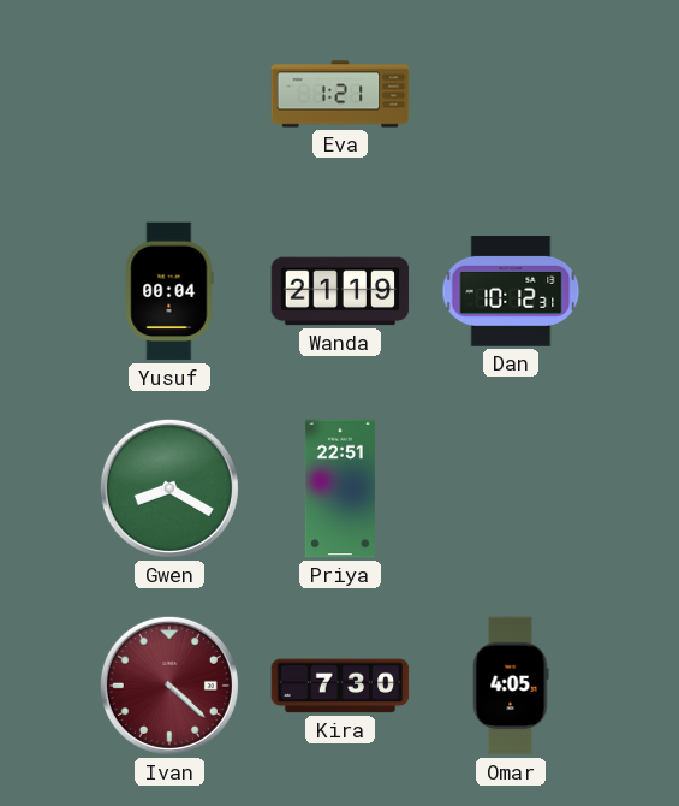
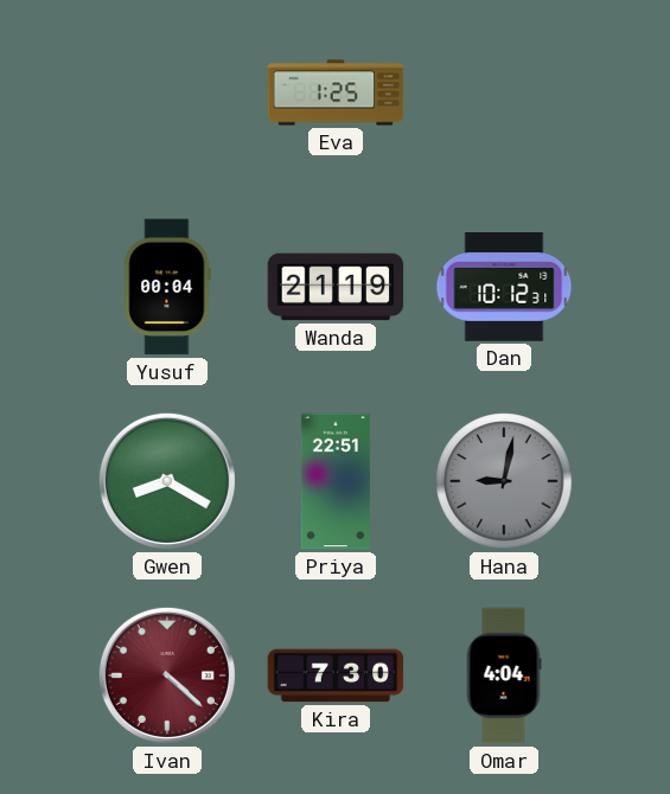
Eva: 1:21 -> 1:25
Hana: none -> 9:02
Omar: 4:05 -> 4:04
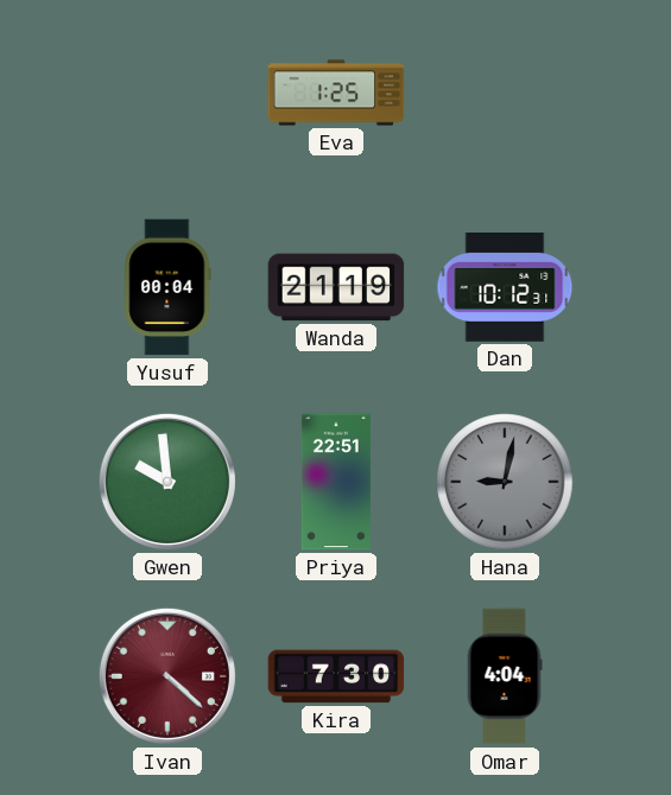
Gwen: 8:20 -> 9:59
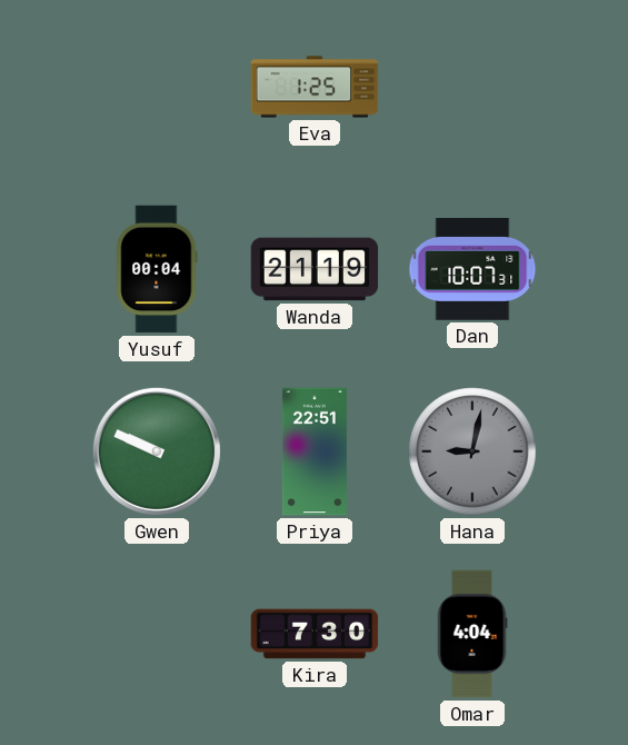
Dan: 10:12 -> 10:07
Gwen: 9:59 -> 9:49
Ivan: 4:22 -> none
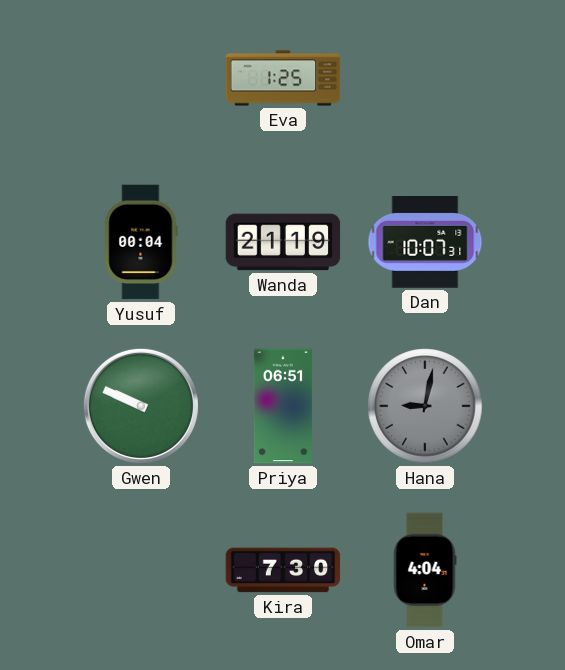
Priya: 22:51 -> 06:51
